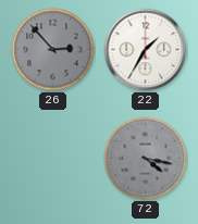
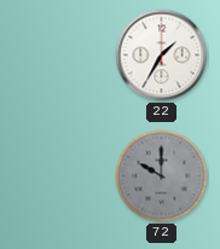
26: 2:53 -> none
72: 4:17 -> 10:00
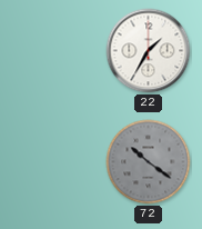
72: 10:00 -> 10:21
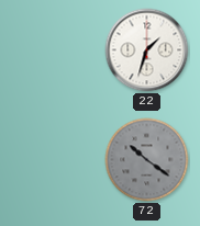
22: 1:35 -> 1:33
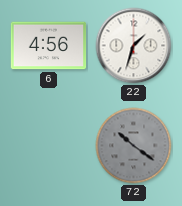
6: none -> 4:56
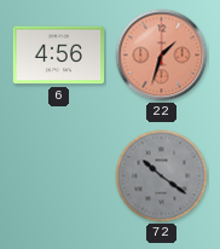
22 dial: white -> salmon
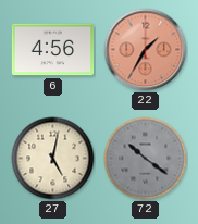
22: 1:33 -> 1:35
27: none -> 5:02
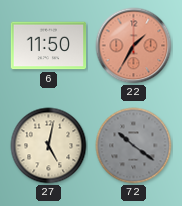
6: 4:56 -> 11:50
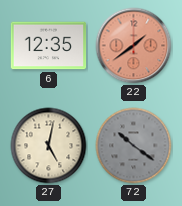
6: 11:50 -> 12:35
22: 1:35 -> 1:39
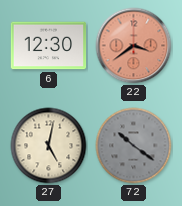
6: 12:35 -> 12:30
22: 1:39 -> 3:39
